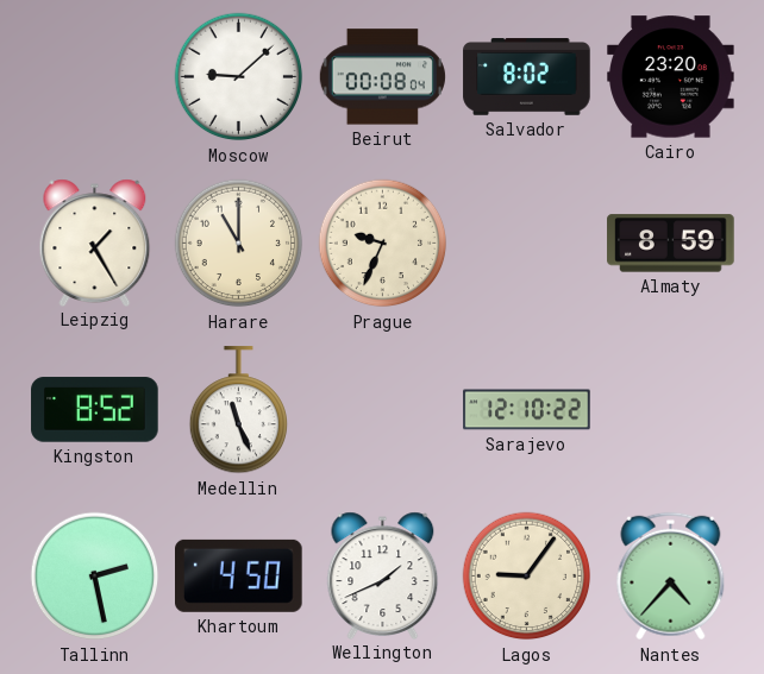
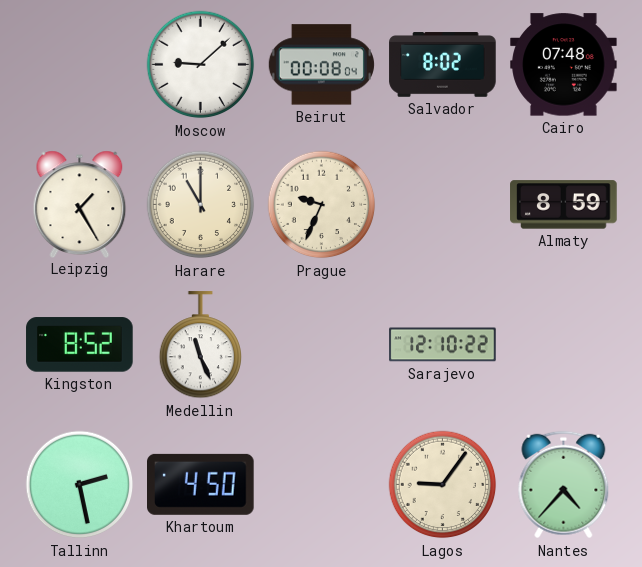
Cairo: 23:20 -> 07:48
Wellington: 1:41 -> none
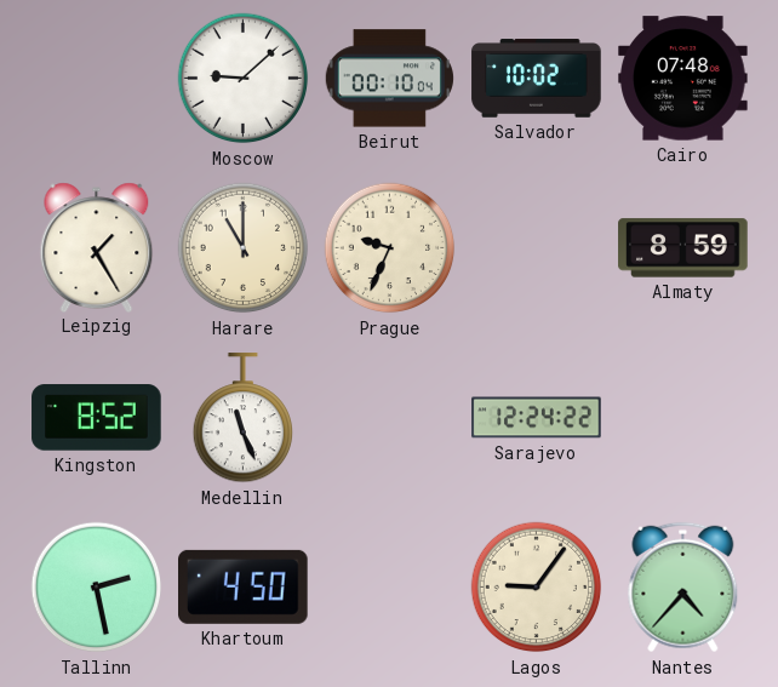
Beirut: 00:08 -> 00:10
Salvador: 8:02 -> 10:02
Sarajevo: 12:10 -> 12:24
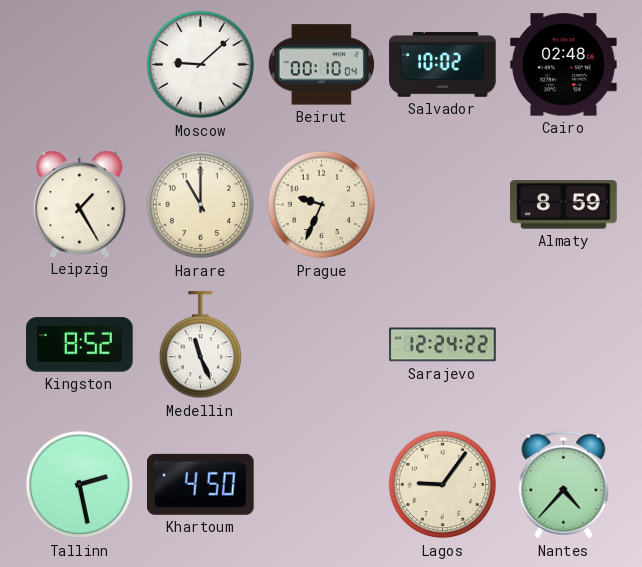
Cairo: 07:48 -> 02:48
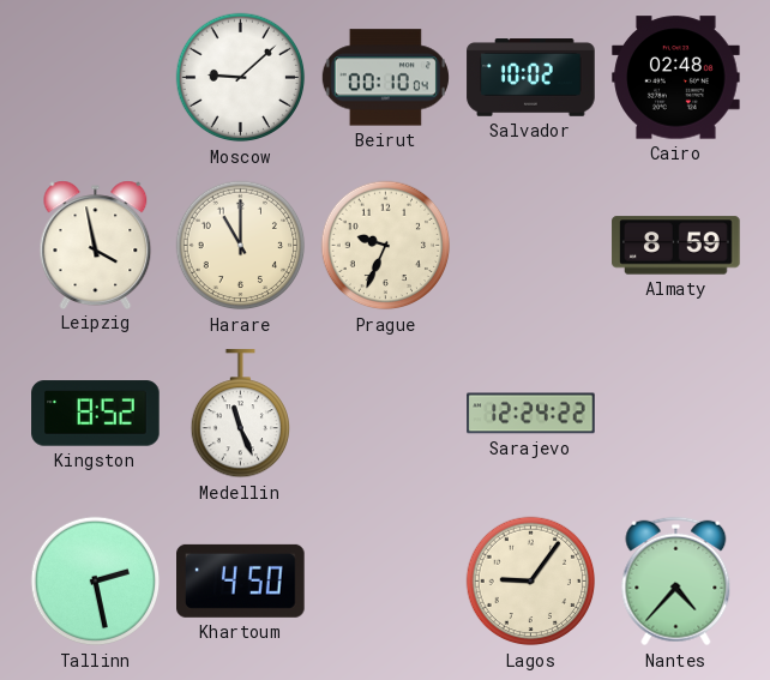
Leipzig: 1:25 -> 3:58
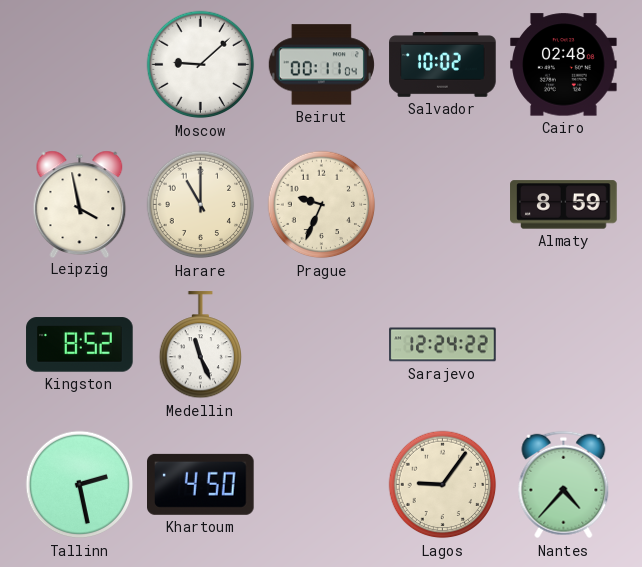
Beirut: 00:10 -> 00:11
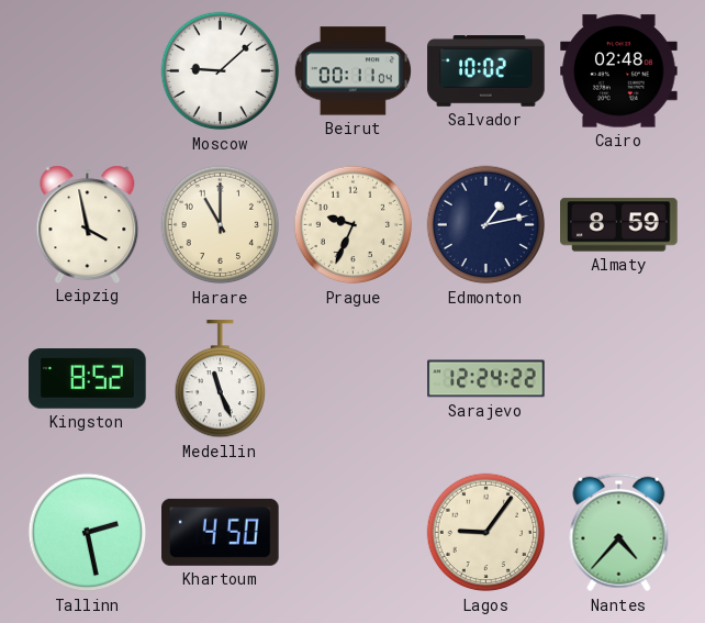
Edmonton: none -> 1:13
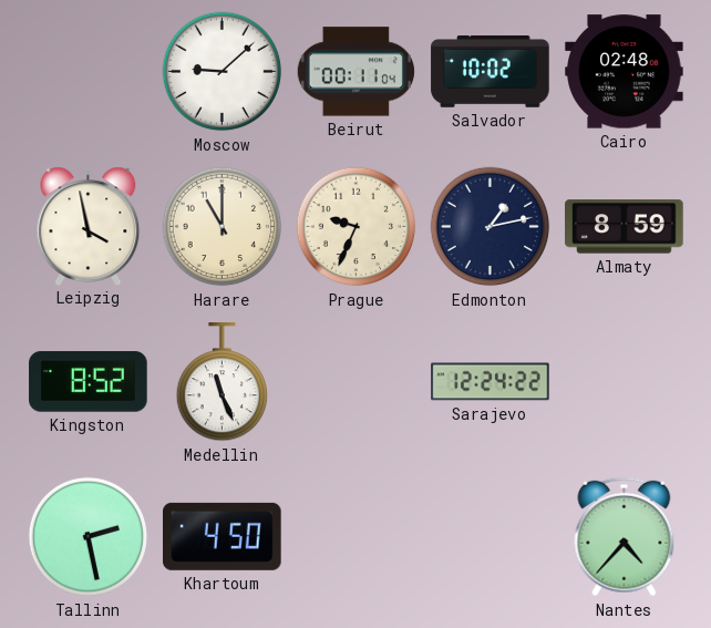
Lagos: 9:06 -> none
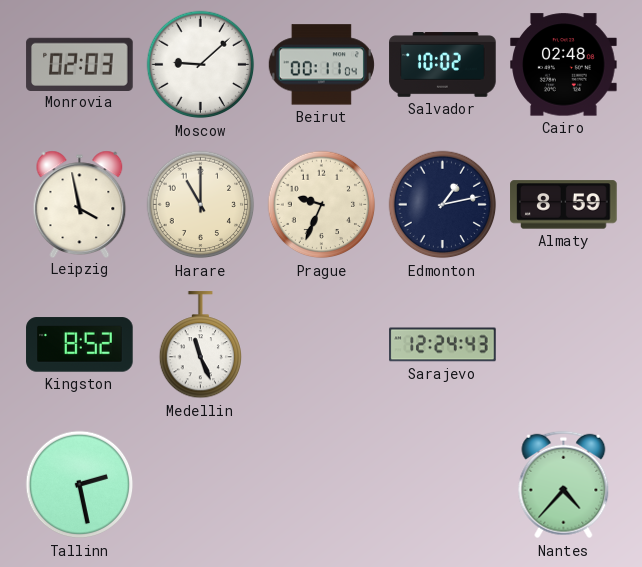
Monrovia: none -> 02:03
Sarajevo: 12:24:22 -> 12:24:43
Khartoum: 4:50 -> none
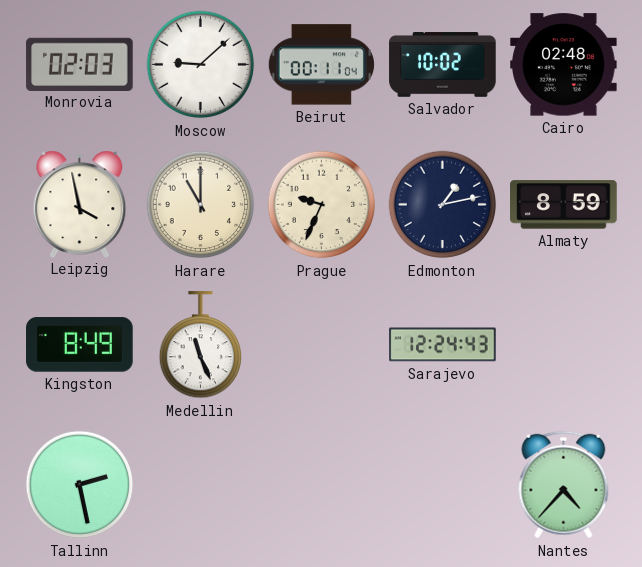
Kingston: 8:52 -> 8:49
